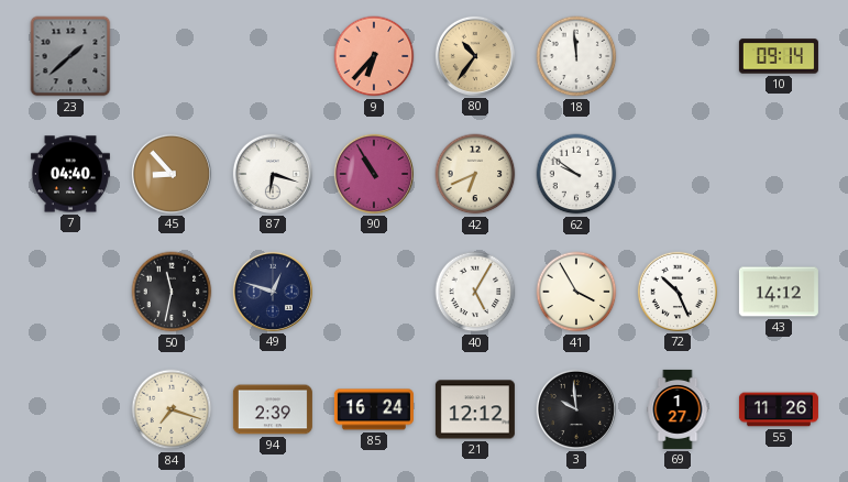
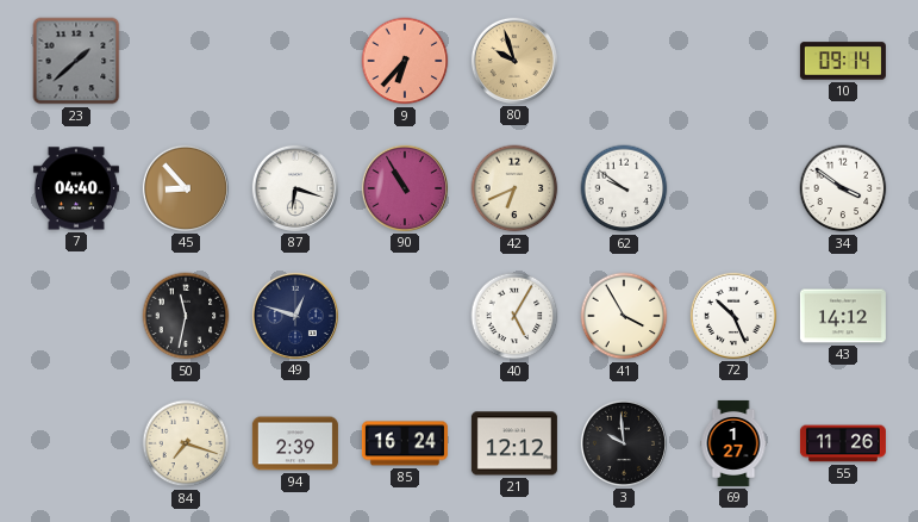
80: 10:36 -> 9:57
18: 11:59 -> none
34: none -> 3:51
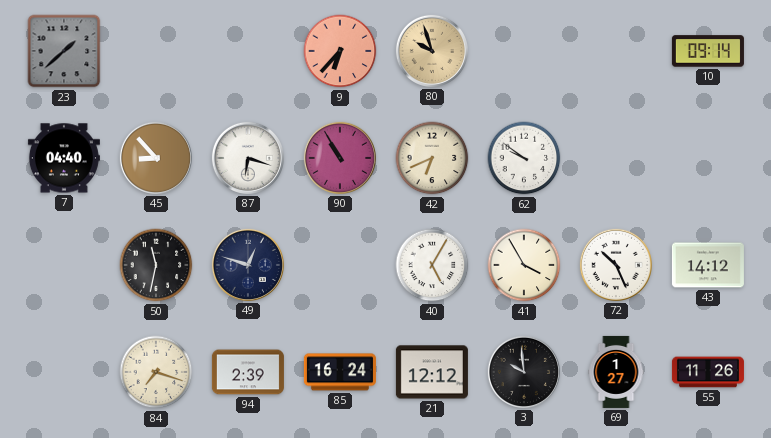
34: 3:51 -> none
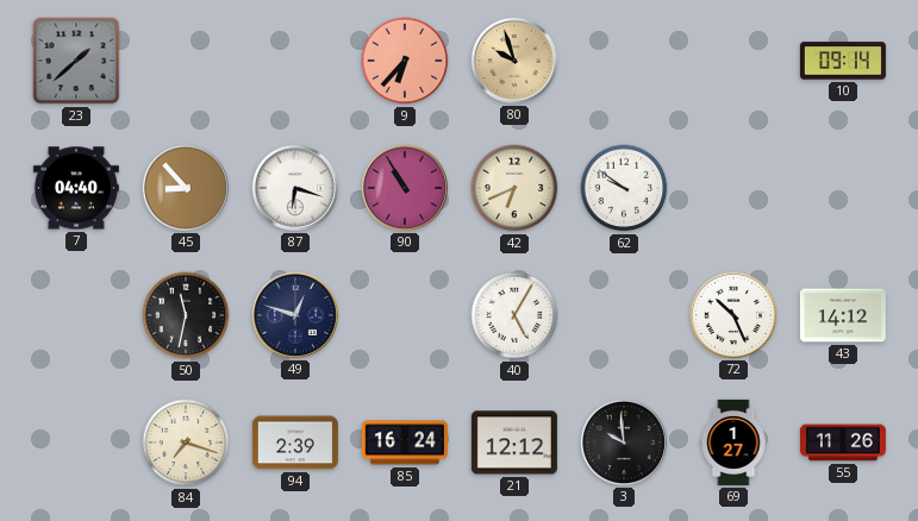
41: 3:55 -> none
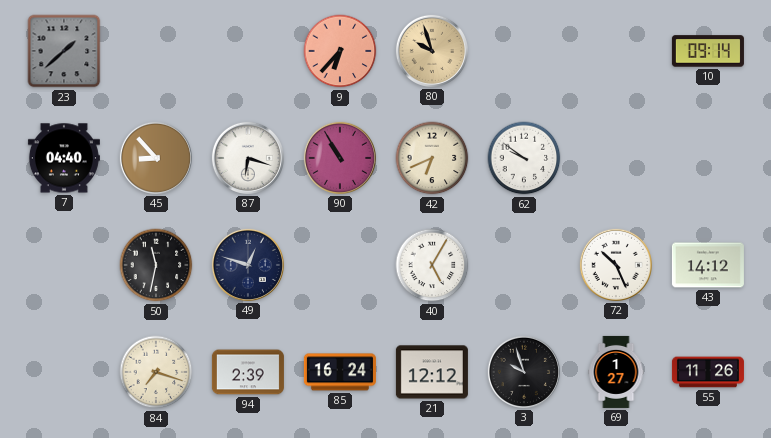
3: 9:59 -> 9:57
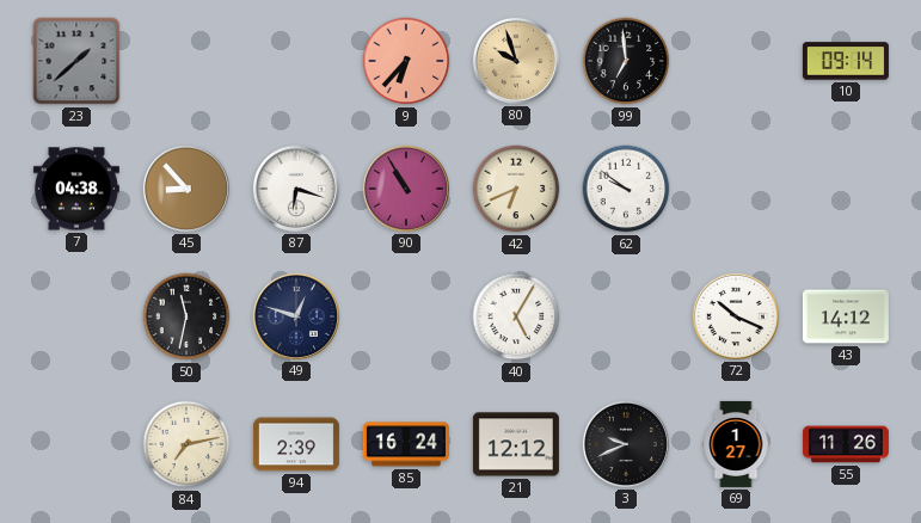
99: none -> 6:59
7: 04:40 -> 04:38
72: 10:26 -> 10:19
84: 7:18 -> 7:13
3: 9:57 -> 9:41
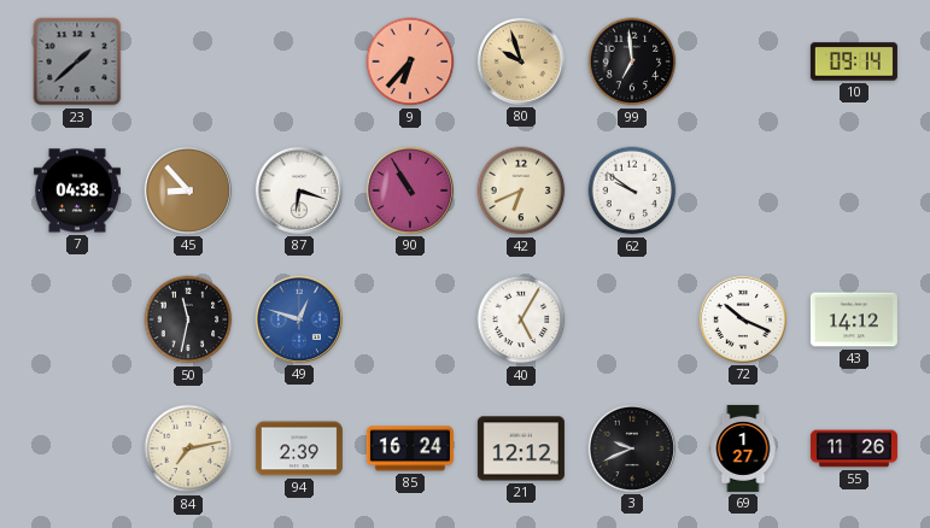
49 dial: navy -> blue
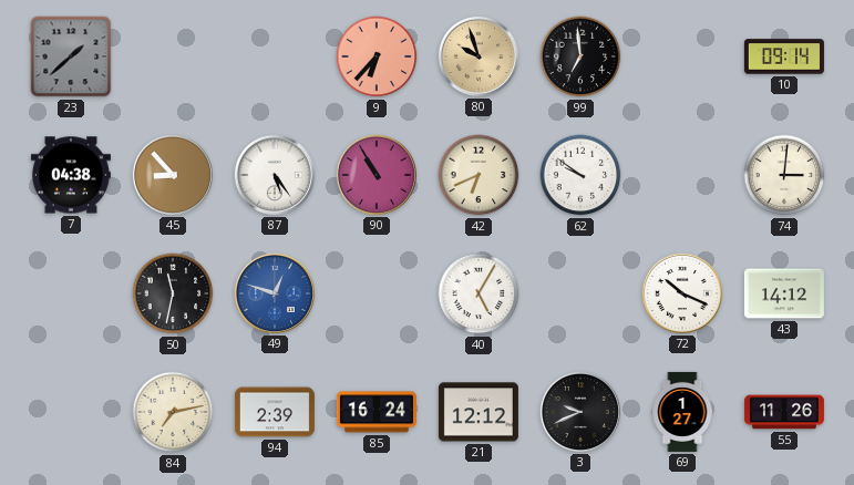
87: 6:18 -> 5:24
74: none -> 3:01
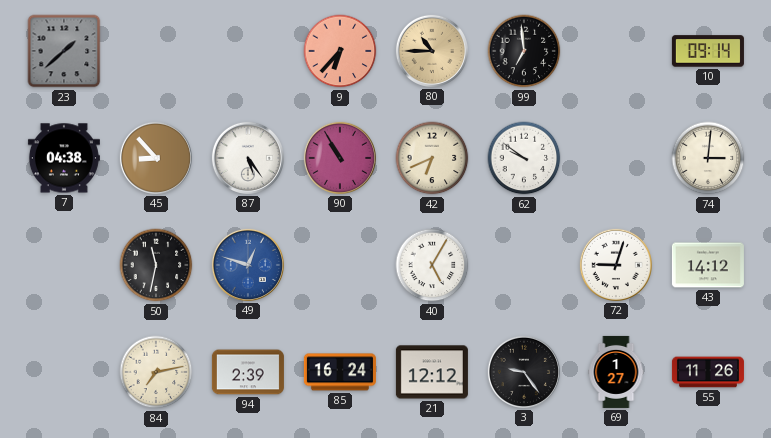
80: 9:57 -> 10:45
72: 10:19 -> 9:03
3: 9:41 -> 9:24
